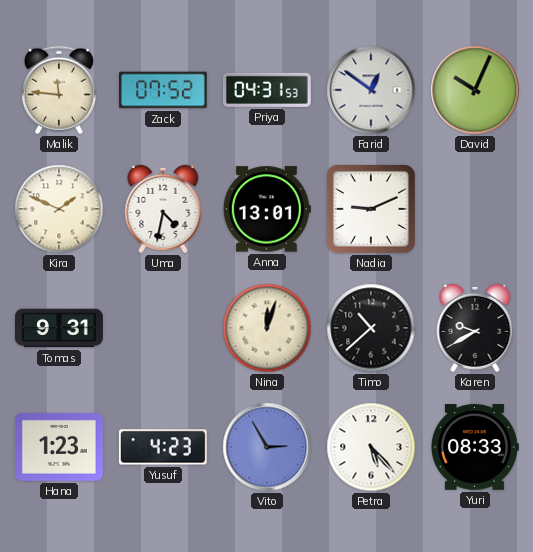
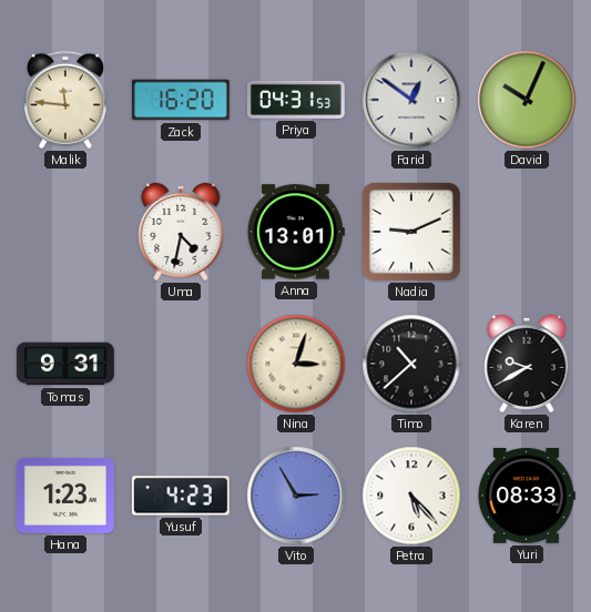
Zack: 07:52 -> 16:20
Kira: 1:49 -> none
Nina: 12:03 -> 3:03
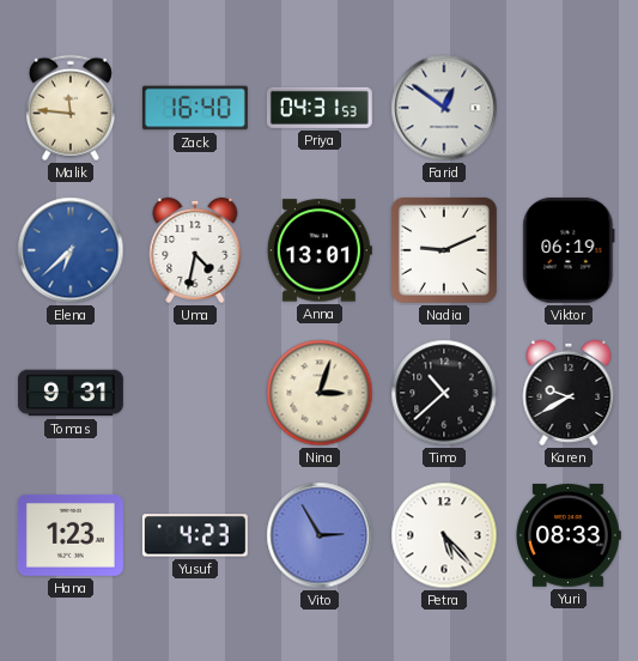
Zack: 16:20 -> 16:40
David: 10:04 -> none
Elena: none -> 6:38
Viktor: none -> 06:19
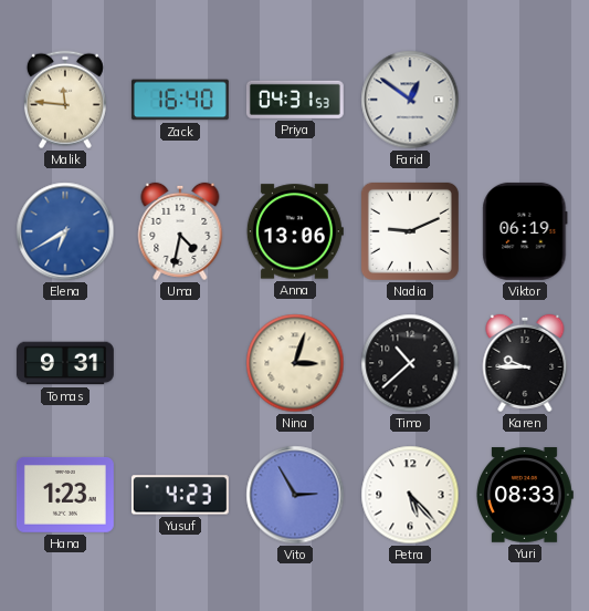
Elena: 6:38 -> 6:40
Anna: 13:01 -> 13:06
Karen: 9:40 -> 9:45
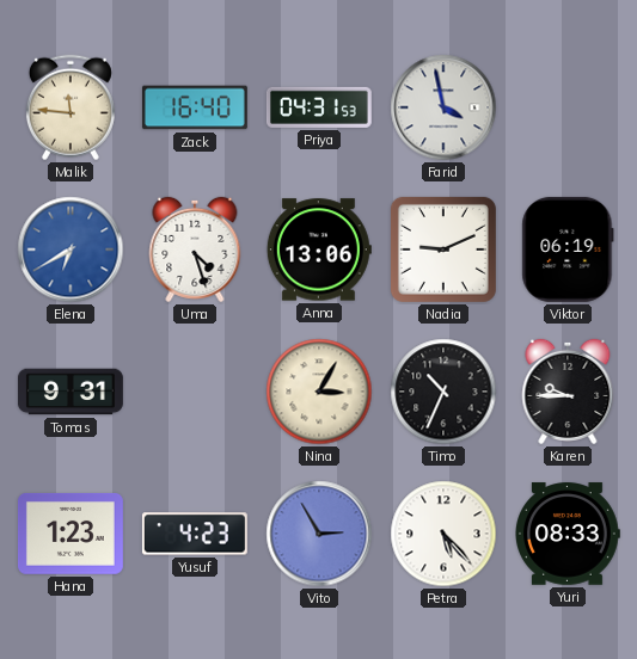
Farid: 12:51 -> 3:58
Uma: 4:32 -> 4:27
Nina: 3:03 -> 3:05
Timo: 10:38 -> 10:34
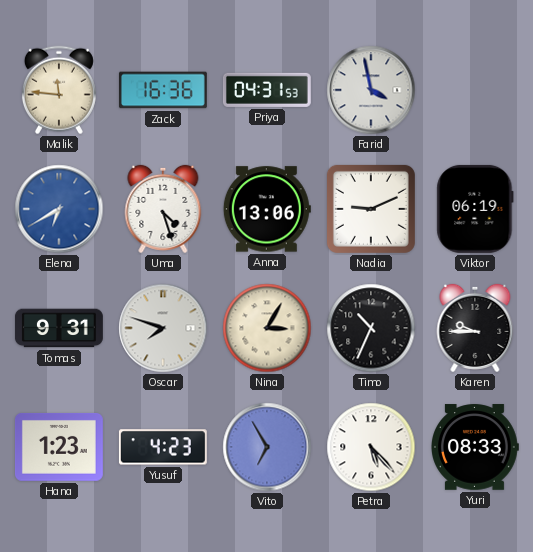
Zack: 16:40 -> 16:36
Oscar: none -> 7:48
Vito: 2:55 -> 6:55
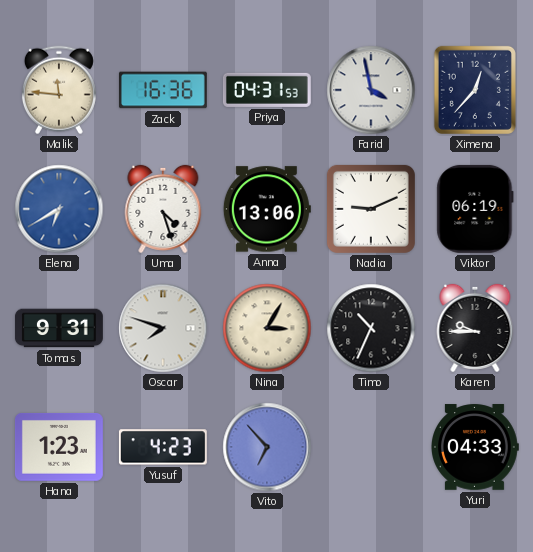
Ximena: none -> 12:37
Vito: 6:55 -> 6:53
Petra: 5:23 -> none
Yuri: 08:33 -> 04:33
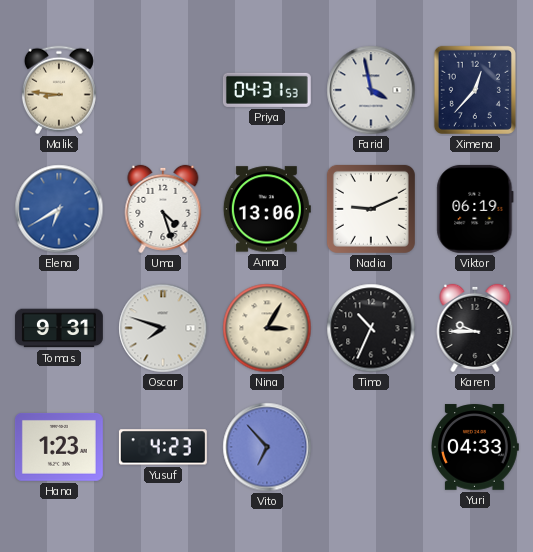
Malik: 11:46 -> 8:46
Zack: 16:36 -> none
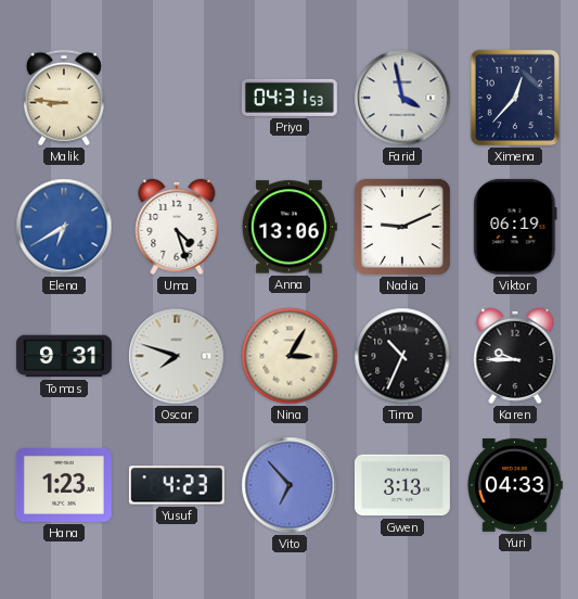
Gwen: none -> 3:13
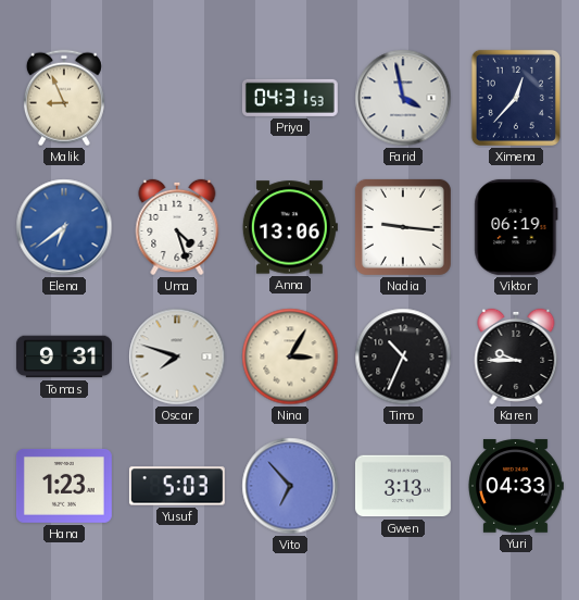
Malik: 8:46 -> 8:56
Elena: 6:40 -> 6:39
Nadia: 9:11 -> 9:16
Yusuf: 4:23 -> 5:03
